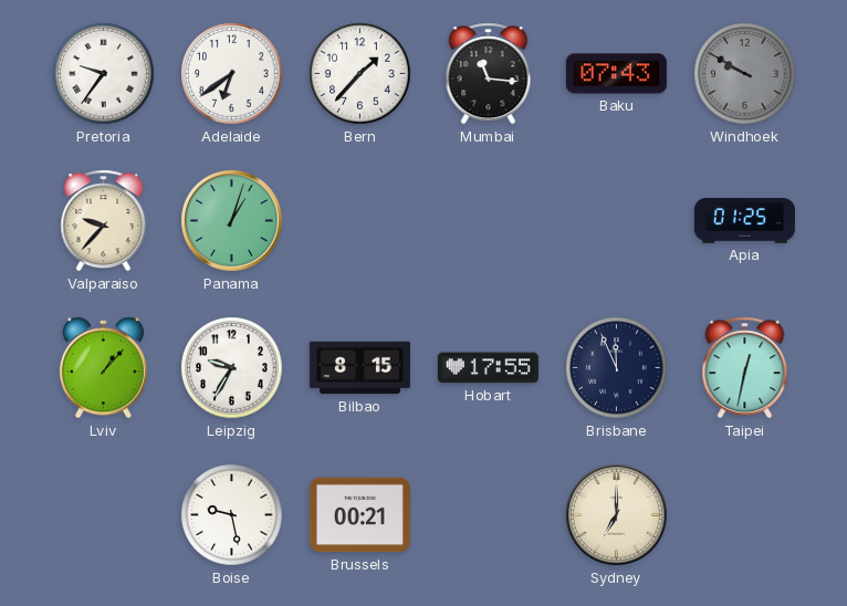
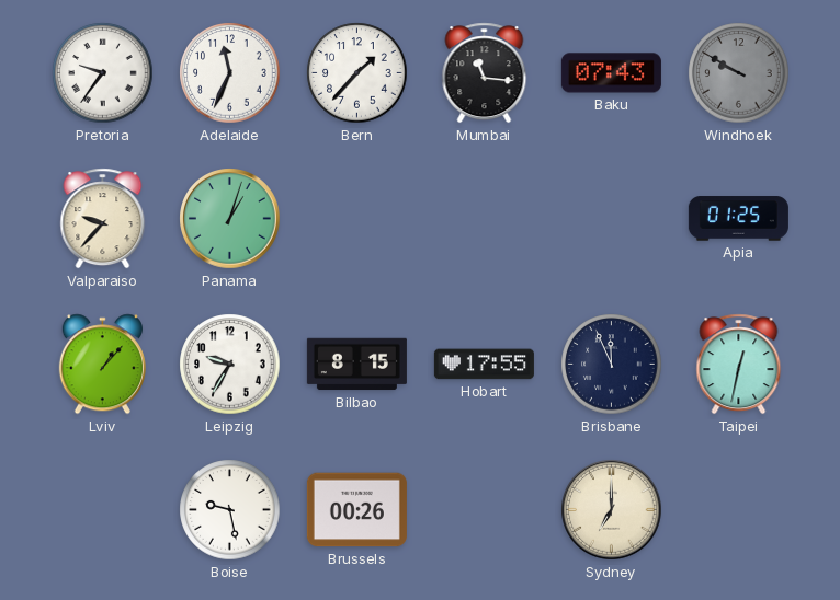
Adelaide: 6:39 -> 11:34
Brussels: 00:21 -> 00:26
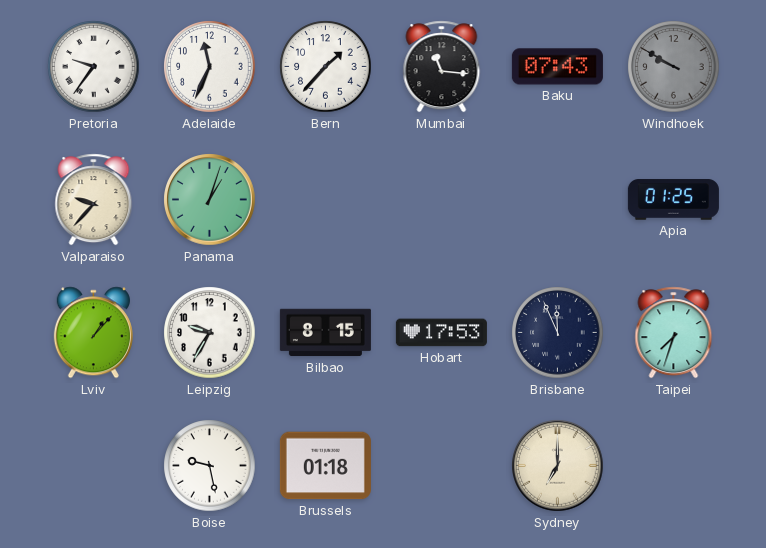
Hobart: 17:55 -> 17:53
Taipei: 12:32 -> 7:33
Brussels: 00:26 -> 01:18
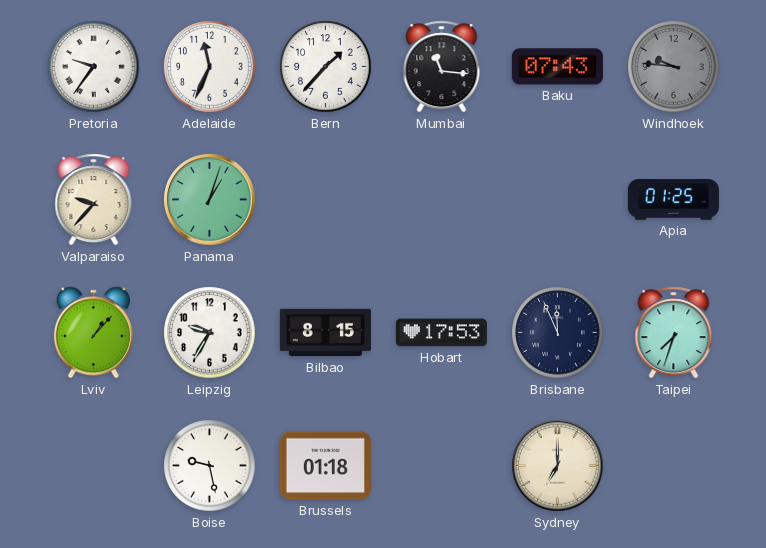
Windhoek: 9:50 -> 9:46
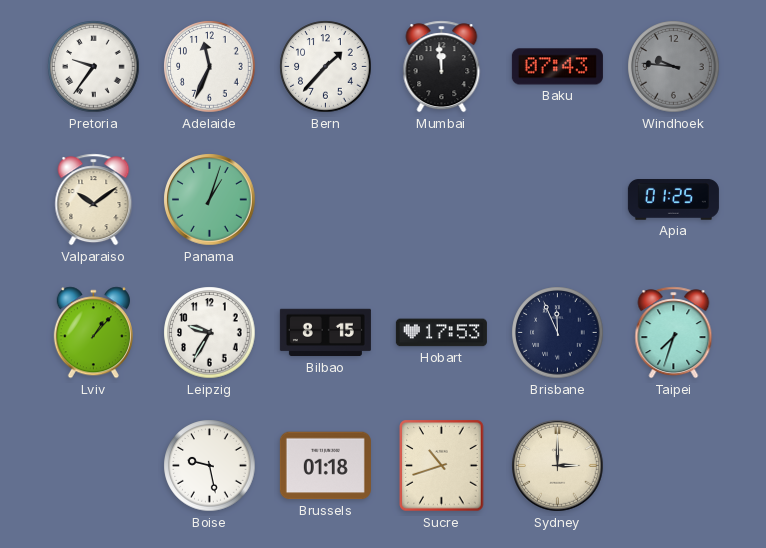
Mumbai: 11:16 -> 11:59
Valparaiso: 9:37 -> 10:09
Sucre: none -> 10:42
Sydney: 7:00 -> 3:00
